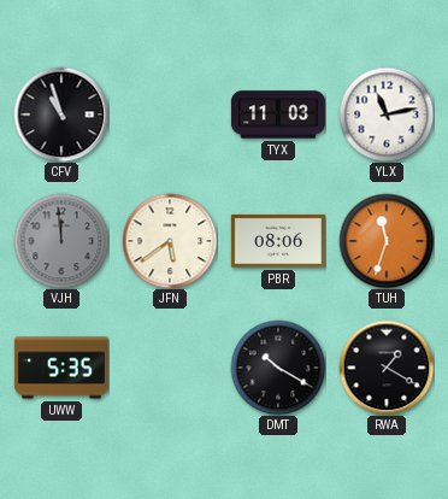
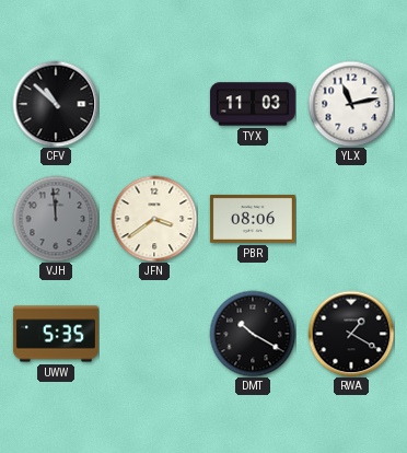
CFV: 10:57 -> 10:52
JFN: 5:39 -> 3:39
TUH: 11:33 -> none
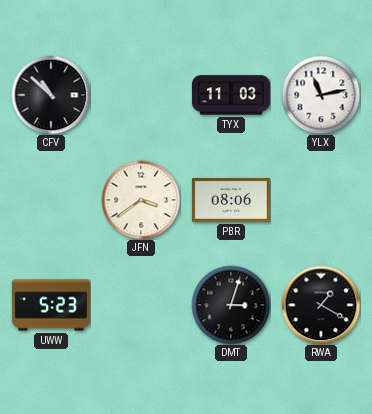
VJH: 11:59 -> none
UWW: 5:35 -> 5:23
DMT: 10:20 -> 3:03
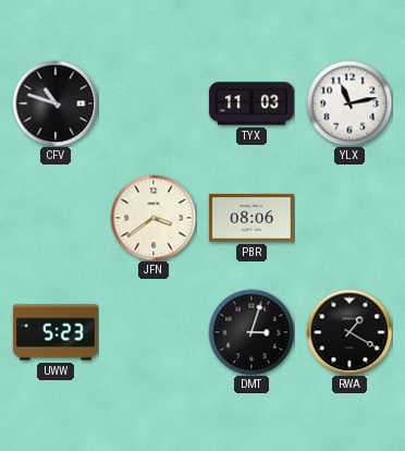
CFV: 10:52 -> 10:48
